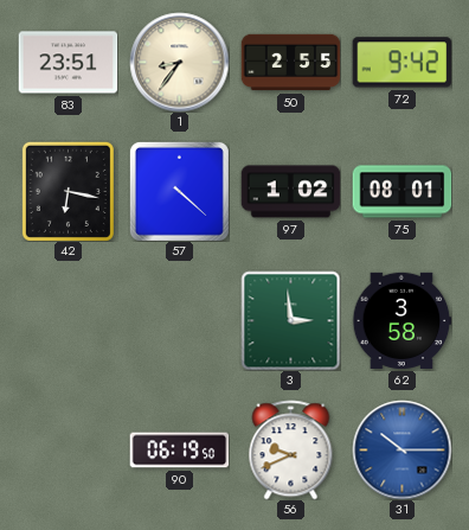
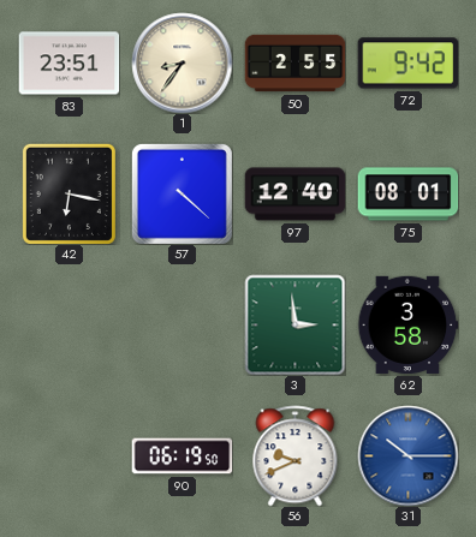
97: 1:02 -> 12:40
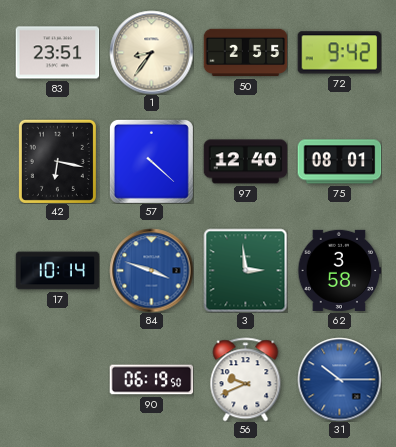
17: none -> 10:14
84: none -> 3:48
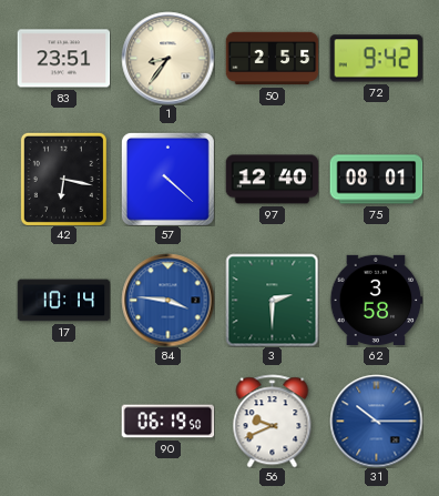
84: 3:48 -> 3:46
3: 2:59 -> 2:30
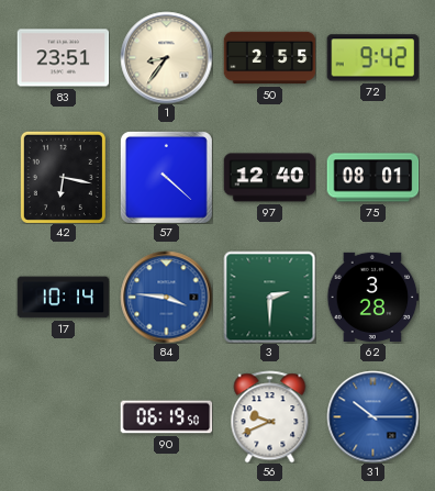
62: 3:58 -> 3:28
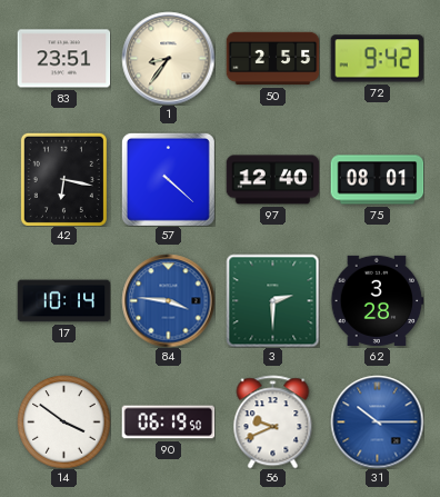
14: none -> 3:51
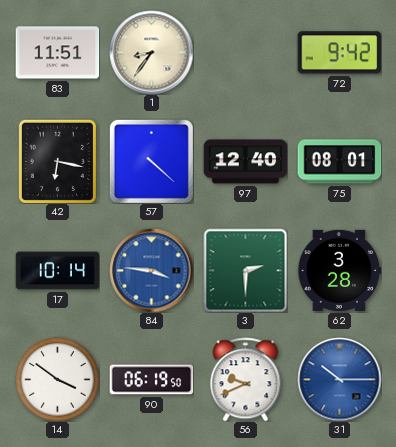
83: 23:51 -> 11:51
50: 2:55 -> none
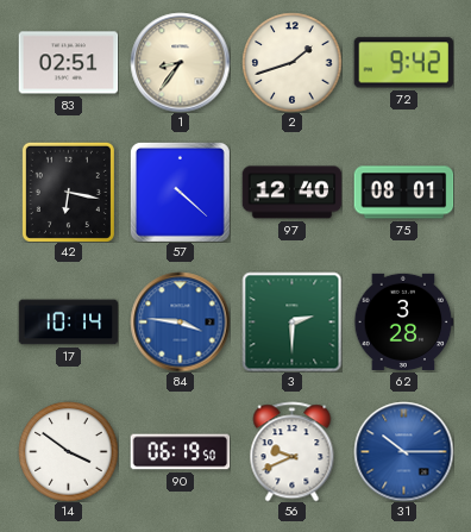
83: 11:51 -> 02:51
2: none -> 1:42
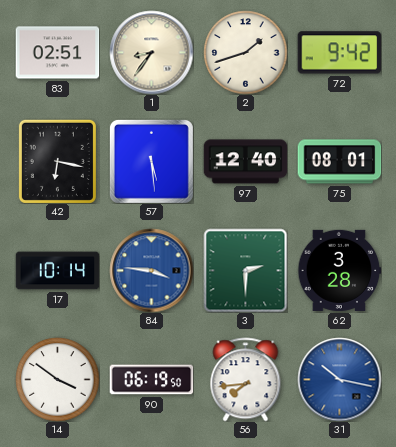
57: 4:22 -> 5:29
56: 9:41 -> 7:44
31: 10:15 -> 10:17
